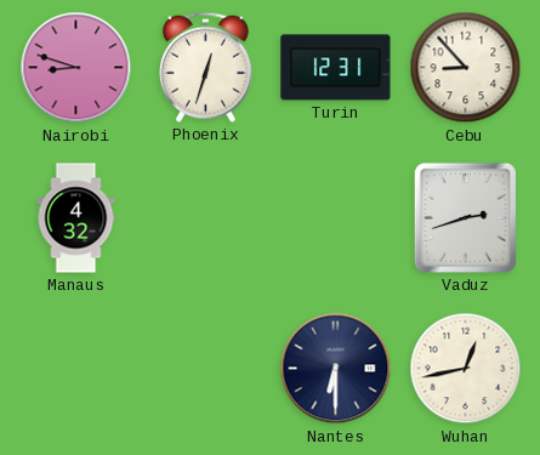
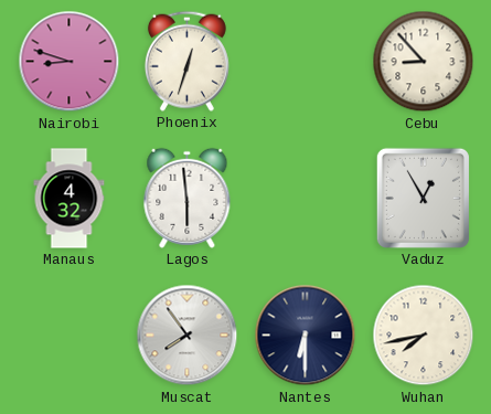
Turin: 12:31 -> none
Lagos: none -> 5:59
Vaduz: 2:42 -> 12:55
Muscat: none -> 7:54
Wuhan: 12:43 -> 7:43
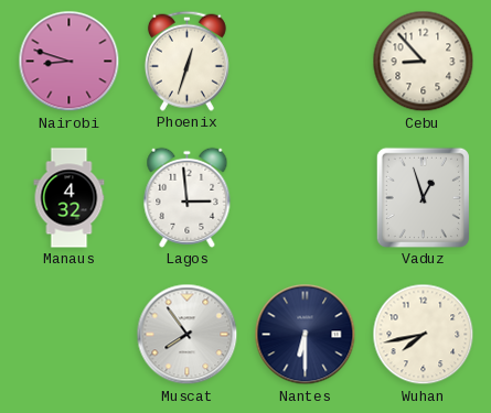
Lagos: 5:59 -> 2:59
Vaduz: 12:55 -> 12:57
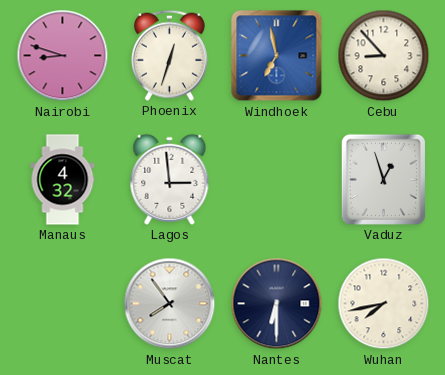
Windhoek: none -> 6:58
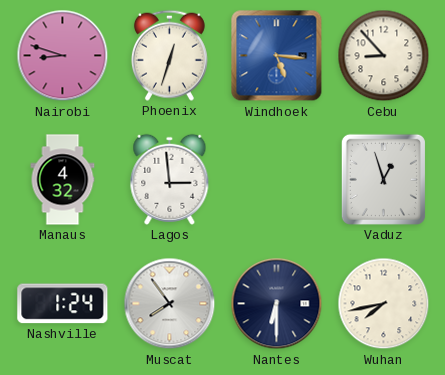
Windhoek: 6:58 -> 5:16
Nashville: none -> 1:24
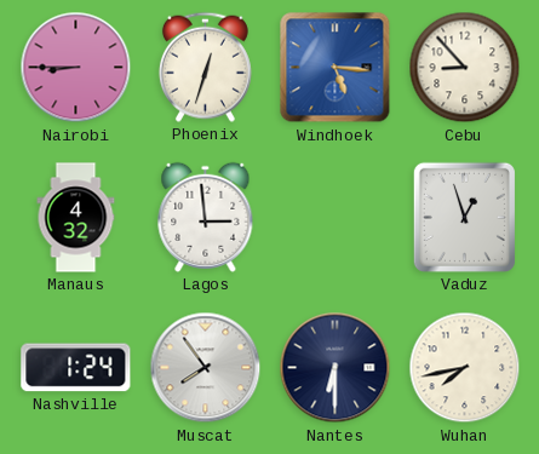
Nairobi: 8:48 -> 8:45
